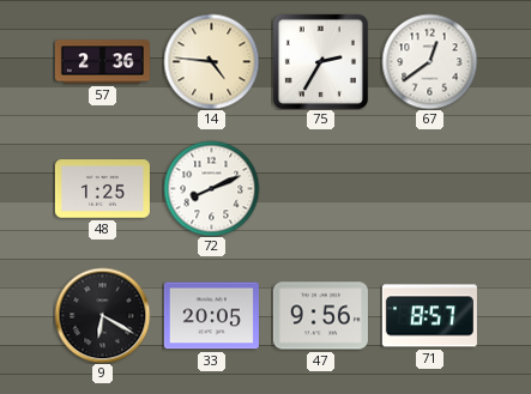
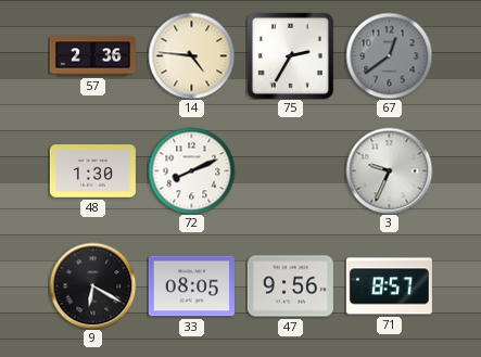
67 dial: white -> grey
48: 1:25 -> 1:30
3: none -> 9:34
33: 20:05 -> 08:05
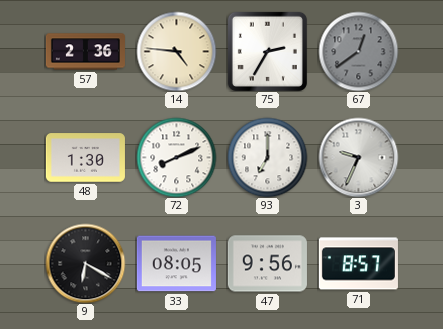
93: none -> 7:00
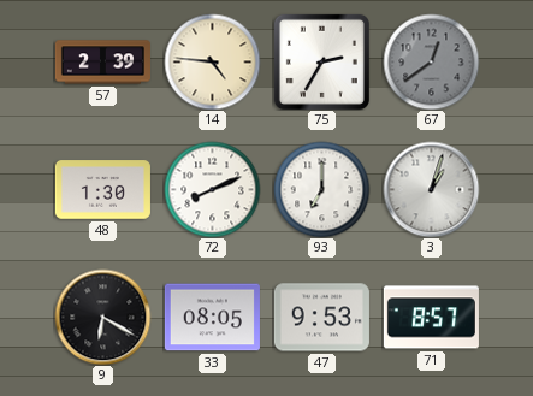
57: 2:36 -> 2:39
3: 9:34 -> 1:03
47: 9:56 -> 9:53
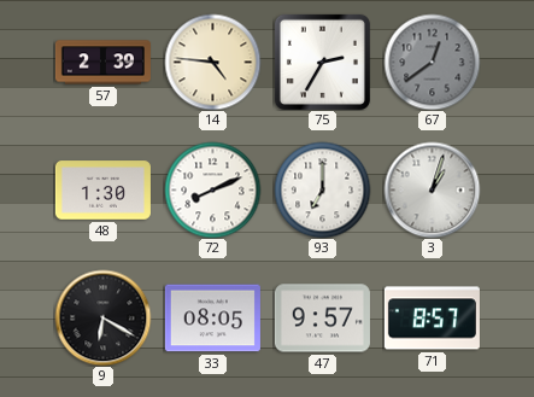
47: 9:53 -> 9:57
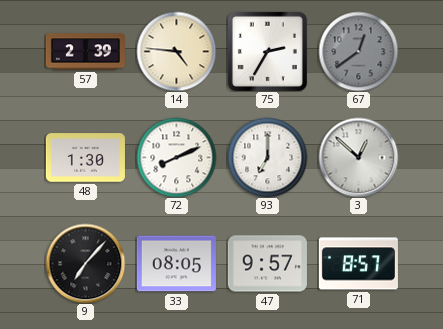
3: 1:03 -> 12:52
9: 6:20 -> 7:07
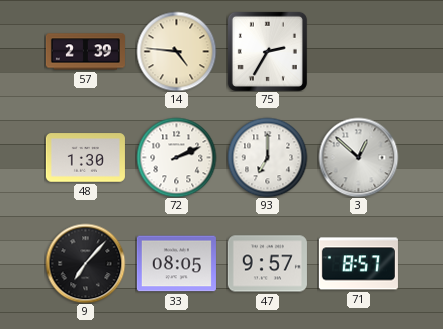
67: 12:39 -> none
72: 8:11 -> 2:11
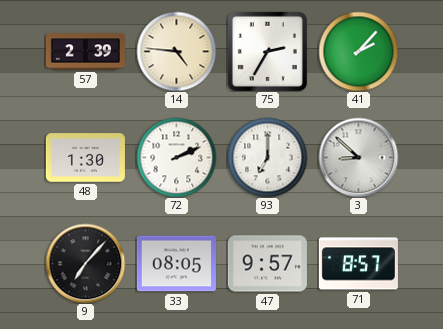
41: none -> 2:07
3: 12:52 -> 8:52
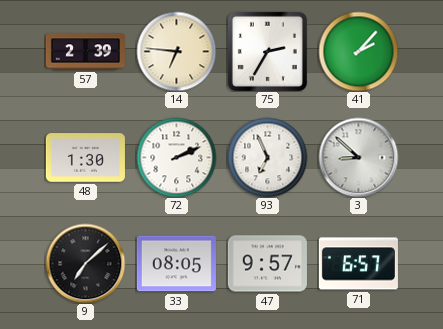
14: 4:46 -> 6:46
93: 7:00 -> 6:56
9: 7:07 -> 7:08
71: 8:57 -> 6:57
